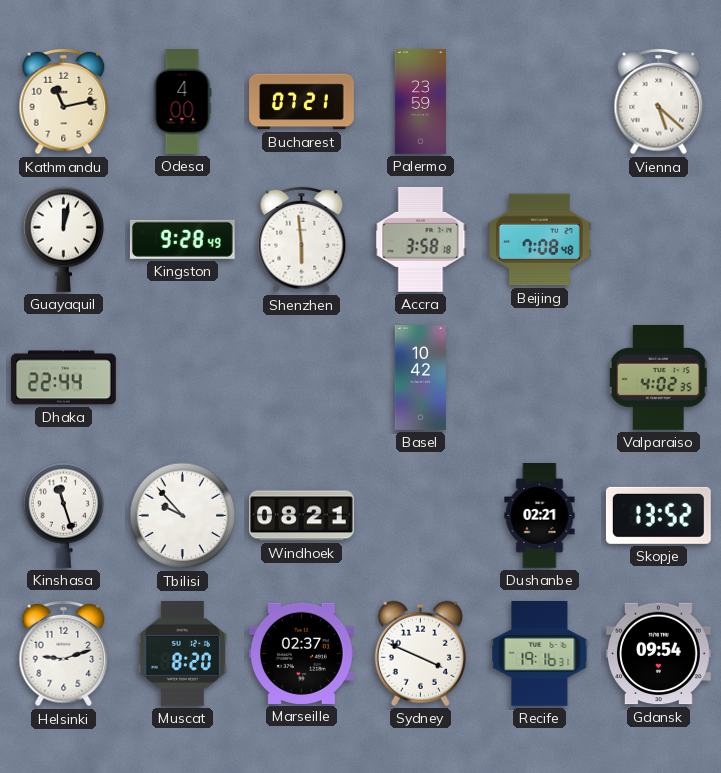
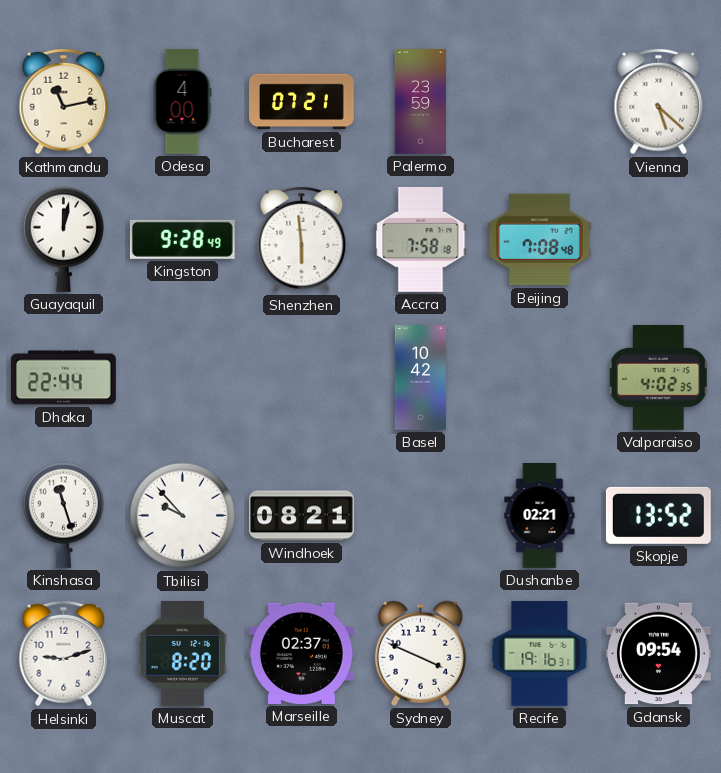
Accra: 3:58 -> 7:58
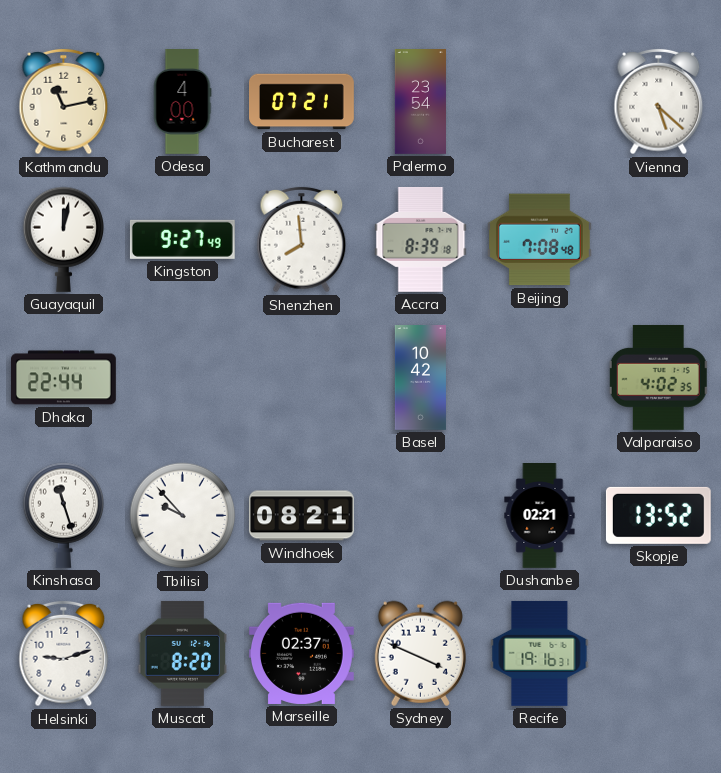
Palermo: 23:59 -> 23:54
Kingston: 9:28 -> 9:27
Shenzhen: 5:59 -> 7:59
Accra: 7:58 -> 8:39
Gdansk: 09:54 -> none
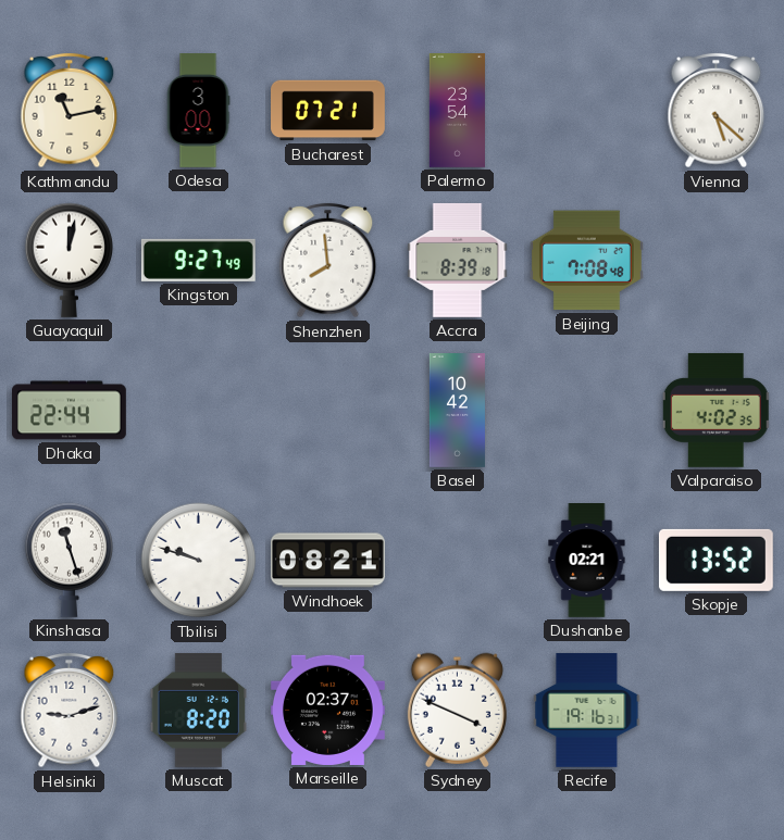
Odesa: 4:00 -> 3:00
Tbilisi: 9:53 -> 9:48
